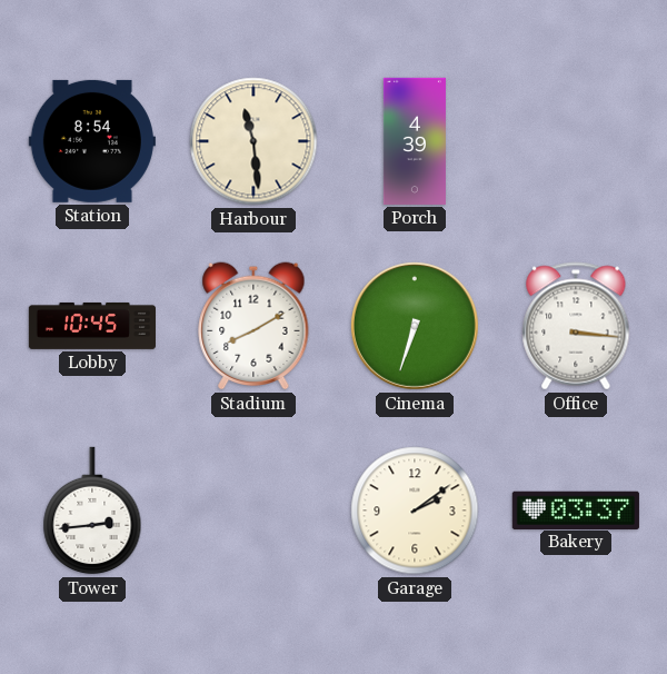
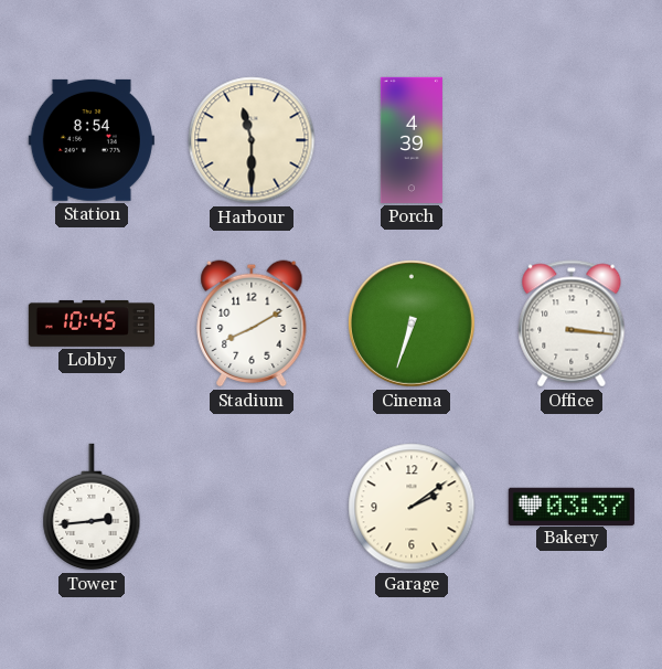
Harbour: 11:29 -> 11:30
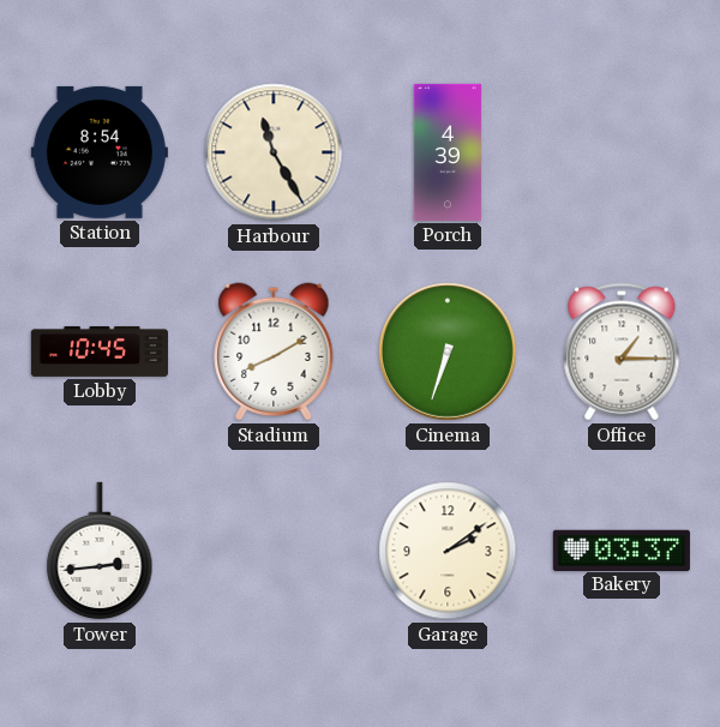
Harbour: 11:30 -> 11:25
Office: 3:16 -> 1:15
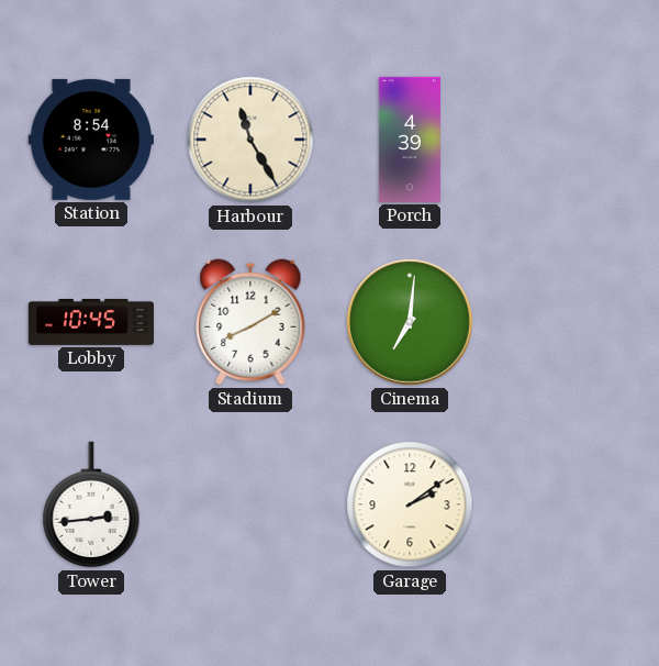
Cinema: 6:33 -> 7:01
Office: 1:15 -> none
Bakery: 03:37 -> none
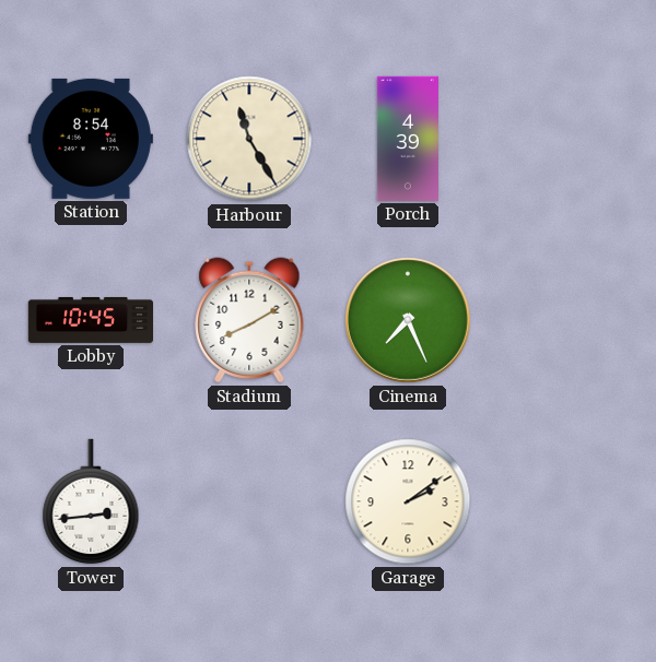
Cinema: 7:01 -> 7:26
